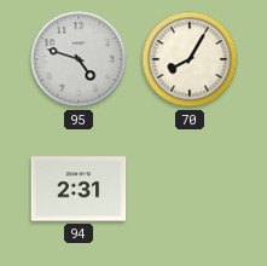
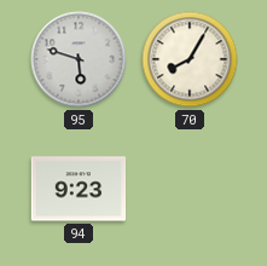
95: 4:48 -> 5:48
94: 2:31 -> 9:23
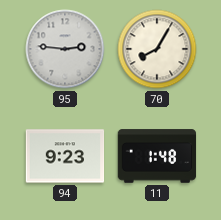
95: 5:48 -> 2:46
11: none -> 1:48
